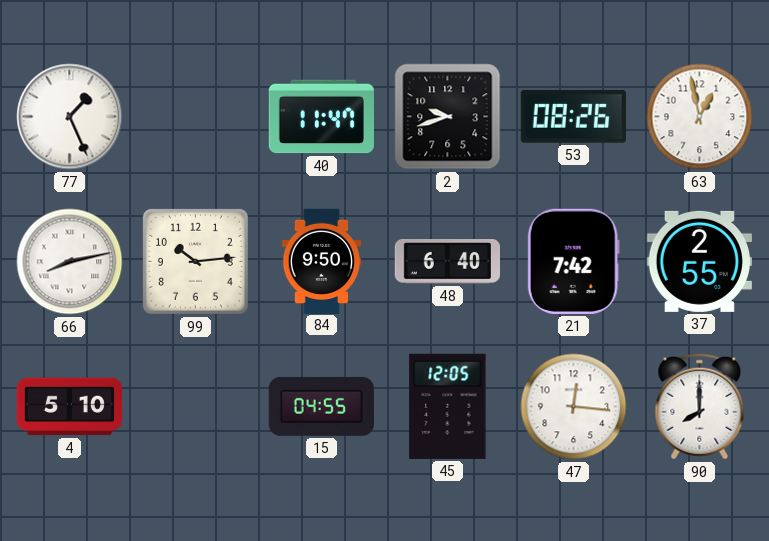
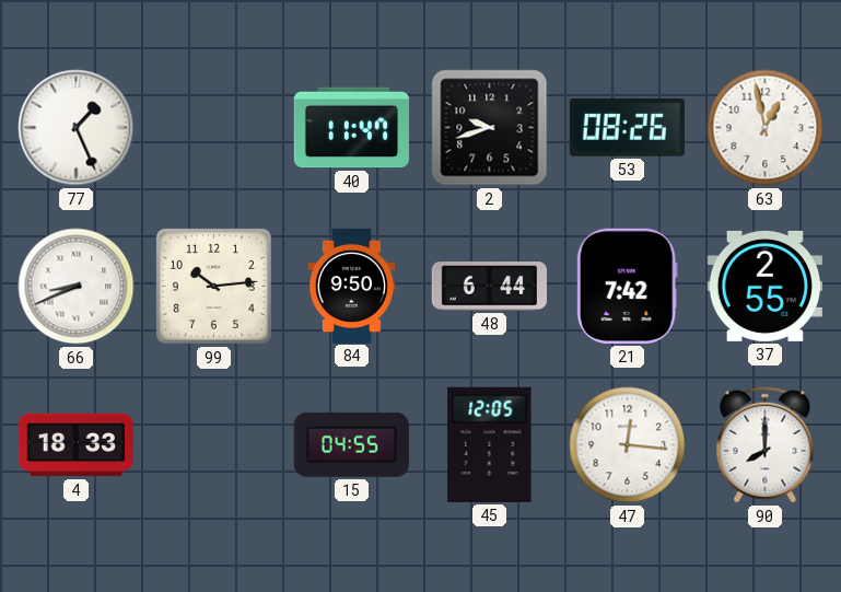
66: 8:13 -> 8:41
48: 6:40 -> 6:44
4: 5:10 -> 18:33
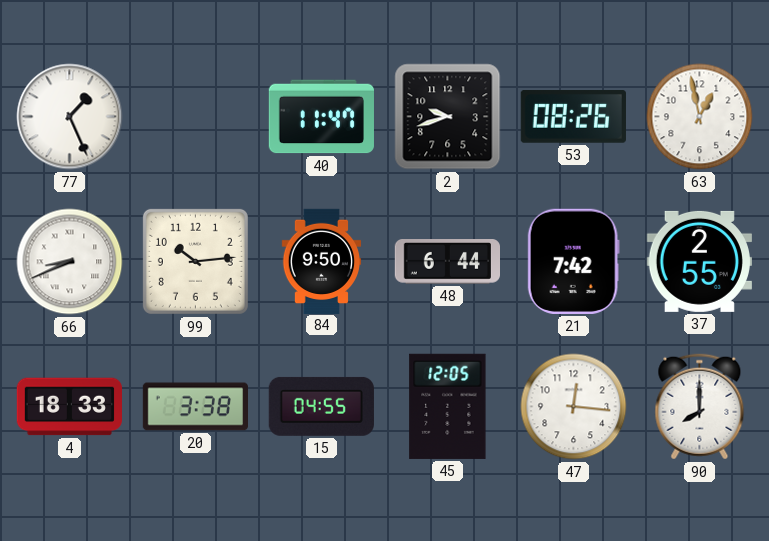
20: none -> 3:38
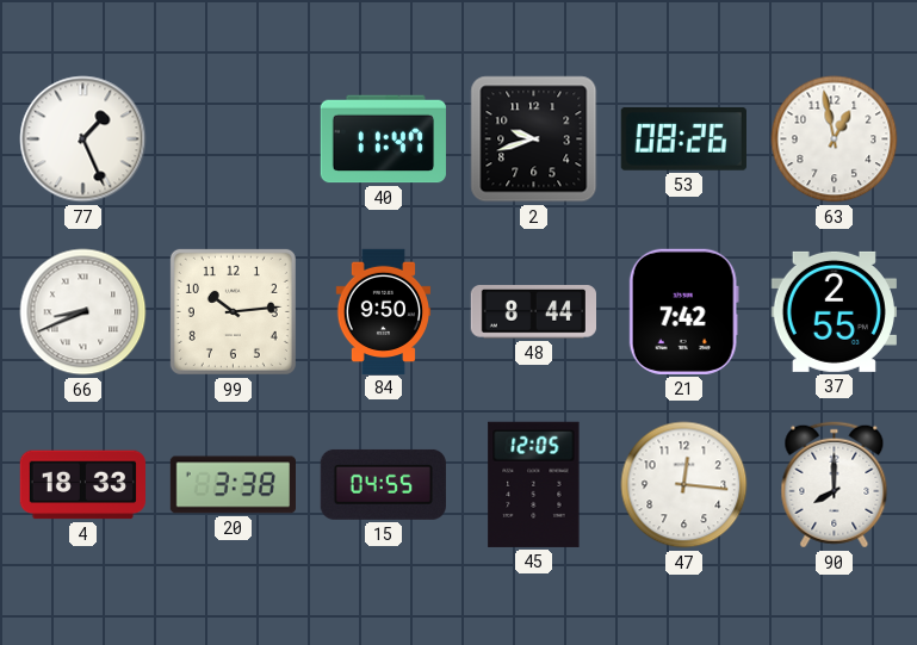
48: 6:44 -> 8:44
